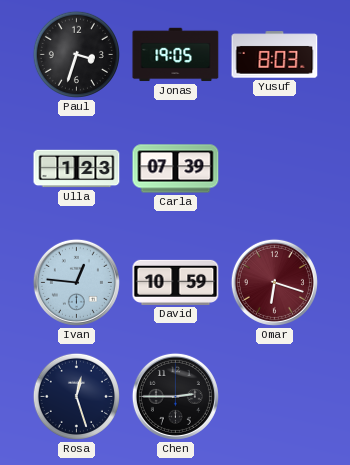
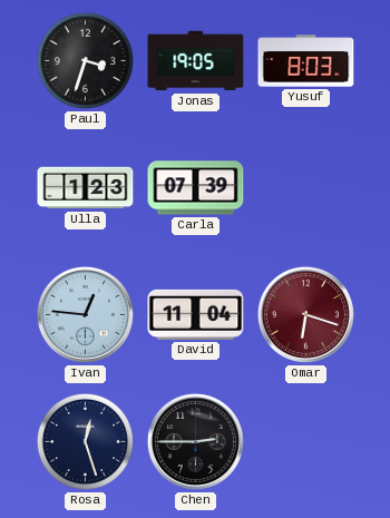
David: 10:59 -> 11:04
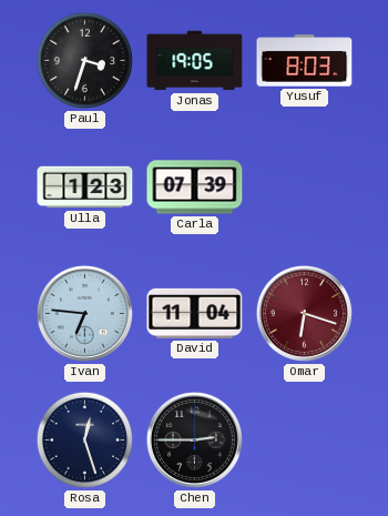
Ivan: 12:46 -> 6:46
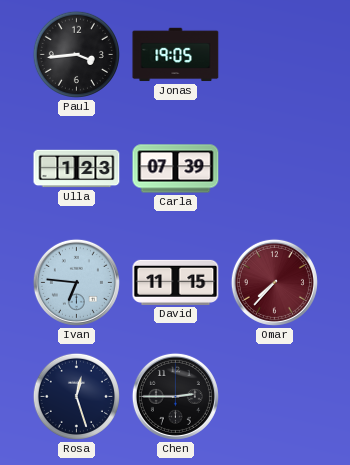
Paul: 3:33 -> 3:44
Yusuf: 8:03 -> none
David: 11:04 -> 11:15
Omar: 6:18 -> 7:37
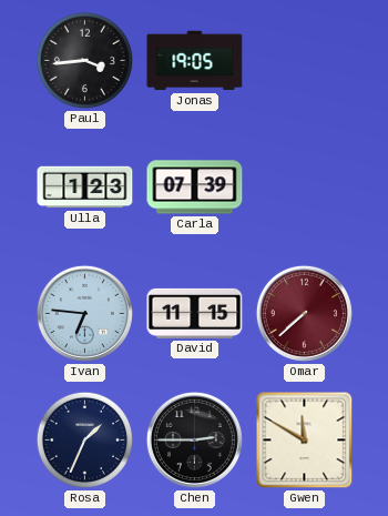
Omar: 7:37 -> 7:38
Rosa: 12:27 -> 1:34
Gwen: none -> 11:50
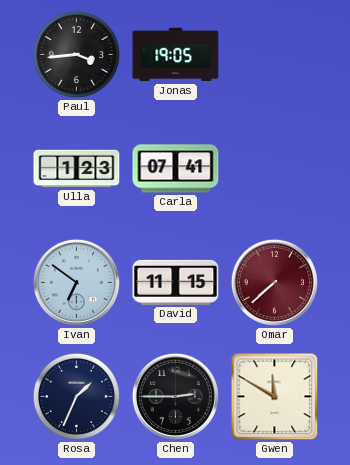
Carla: 07:39 -> 07:41
Ivan: 6:46 -> 6:51
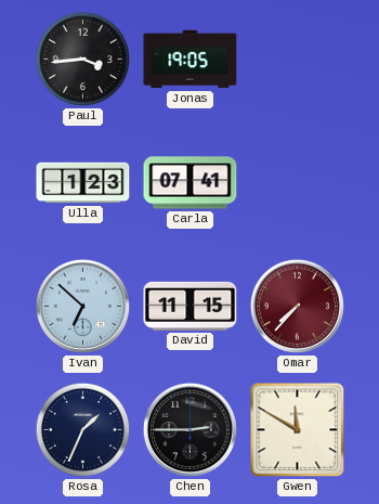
Ivan: 6:51 -> 6:52
Omar: 7:38 -> 7:37
